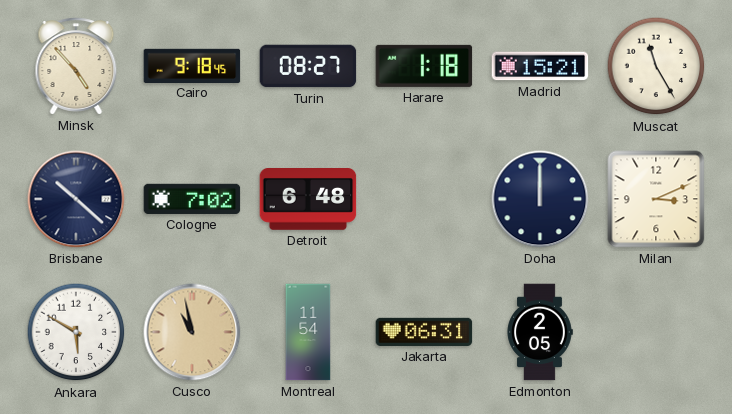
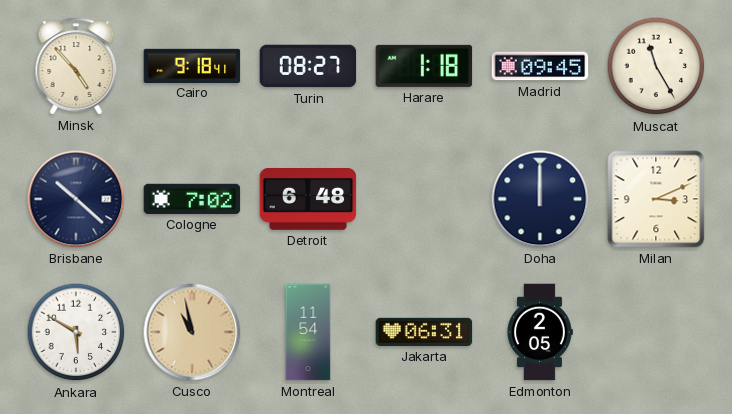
Cairo: 9:18:45 -> 9:18:41
Madrid: 15:21 -> 09:45
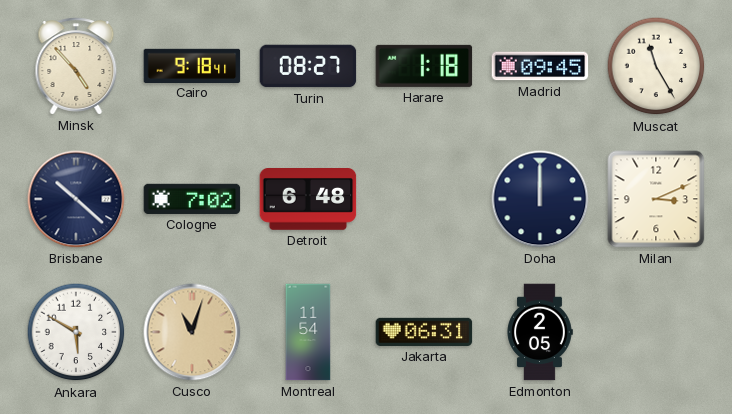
Cusco: 10:58 -> 11:03
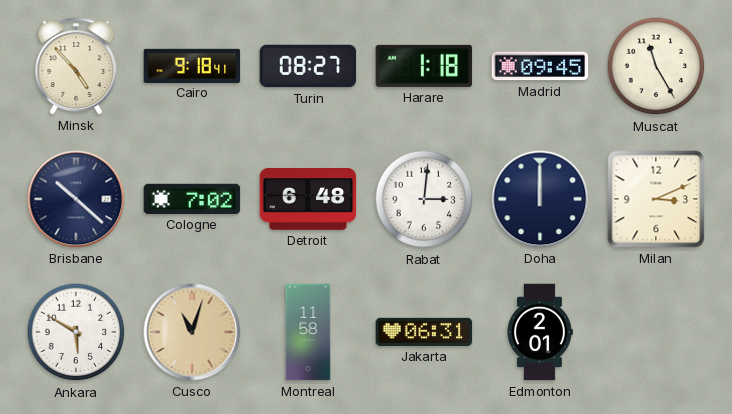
Rabat: none -> 3:01
Montreal: 11:54 -> 11:58
Edmonton: 2:05 -> 2:01
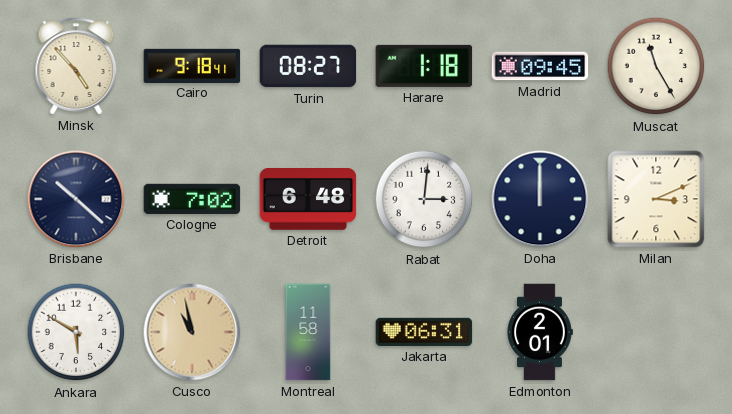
Cusco: 11:03 -> 10:58
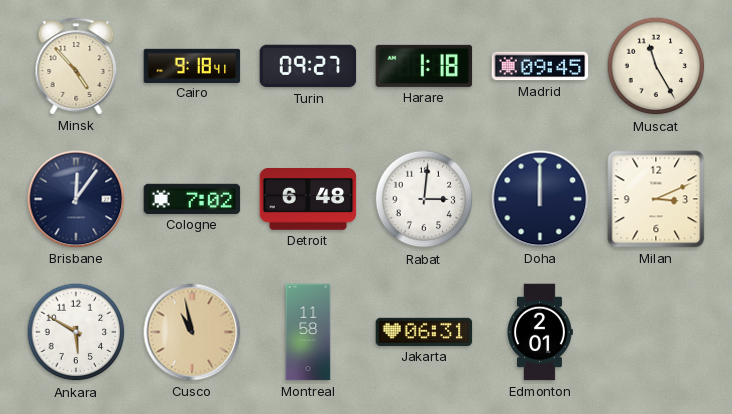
Turin: 08:27 -> 09:27
Brisbane: 10:22 -> 12:06
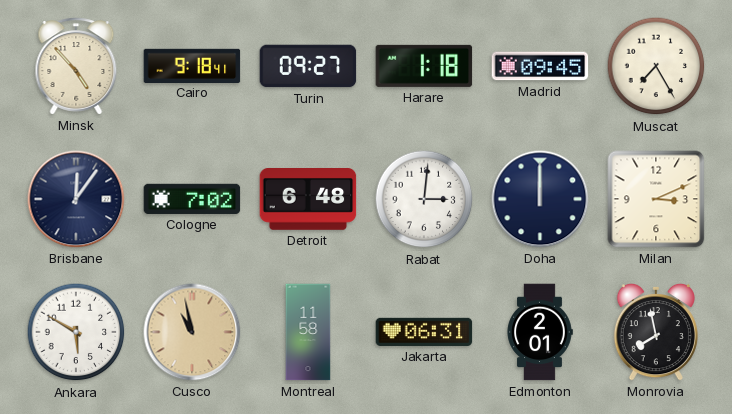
Muscat: 11:25 -> 7:25
Monrovia: none -> 7:58
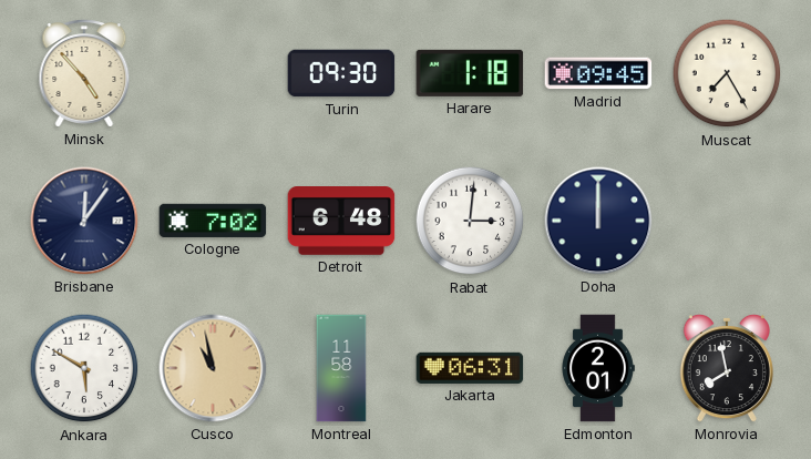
Cairo: 9:18 -> none
Turin: 09:27 -> 09:30
Milan: 3:11 -> none
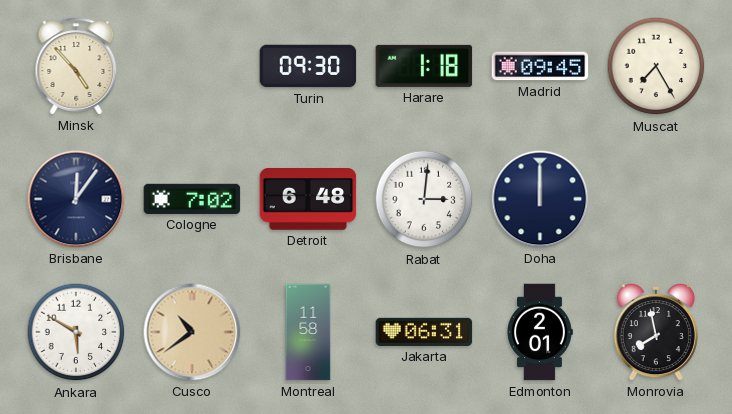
Cusco: 10:58 -> 10:39
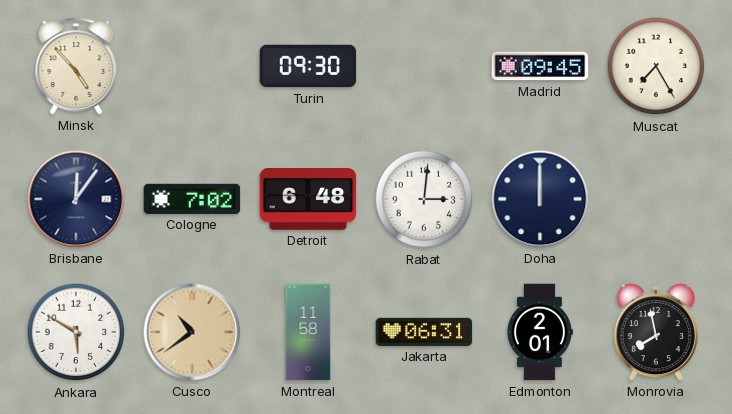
Harare: 1:18 -> none
